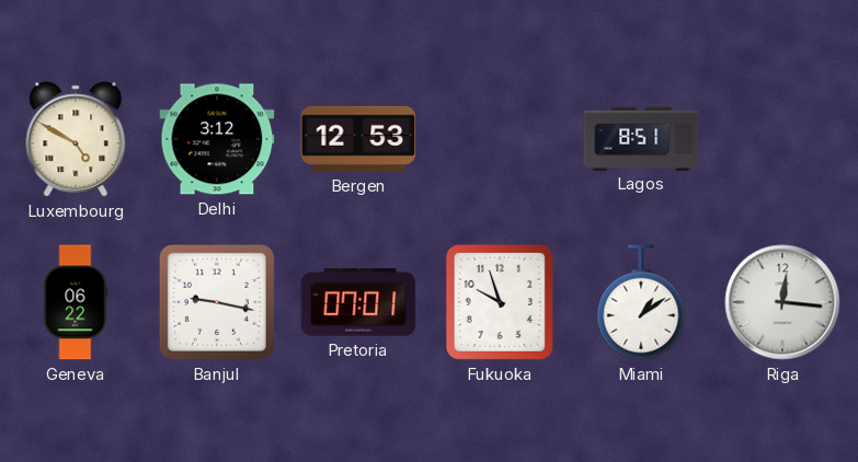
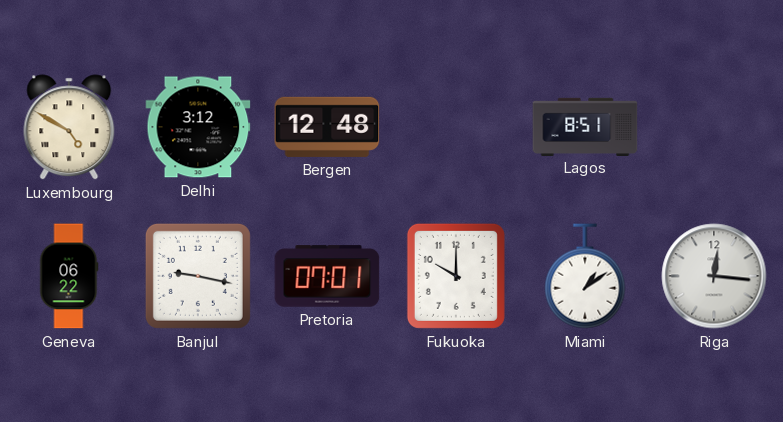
Bergen: 12:53 -> 12:48
Fukuoka: 9:57 -> 10:00
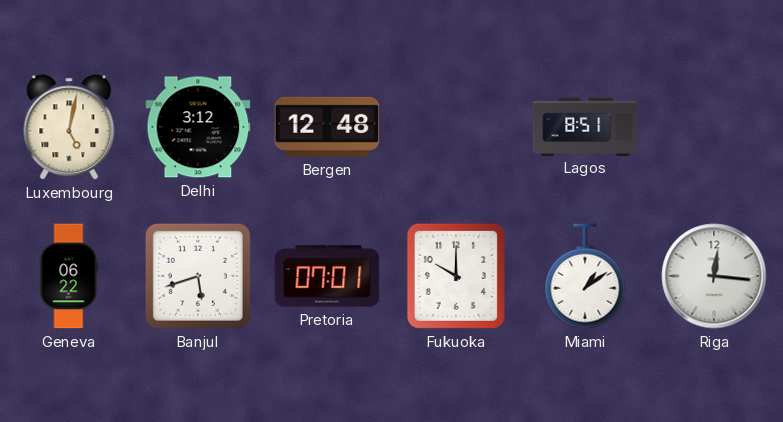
Luxembourg: 4:50 -> 5:02
Banjul: 9:17 -> 5:42
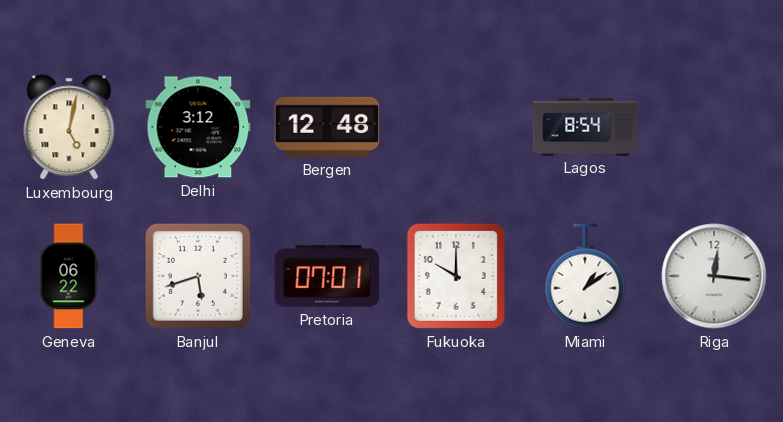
Lagos: 8:51 -> 8:54
